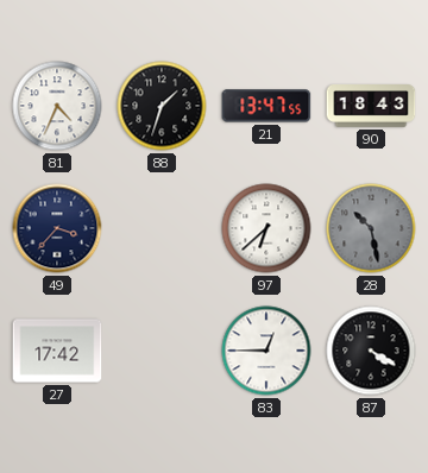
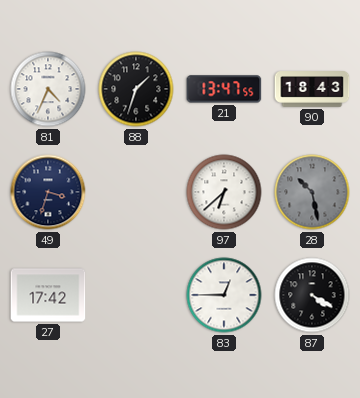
49: 3:37 -> 3:33
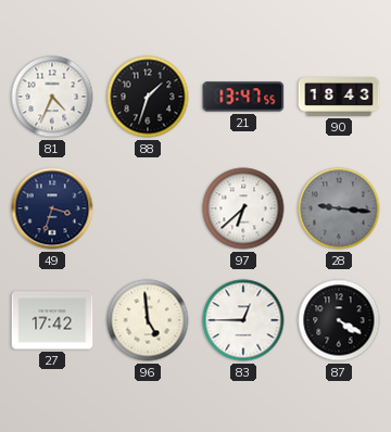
28: 10:28 -> 9:16
96: none -> 4:59
